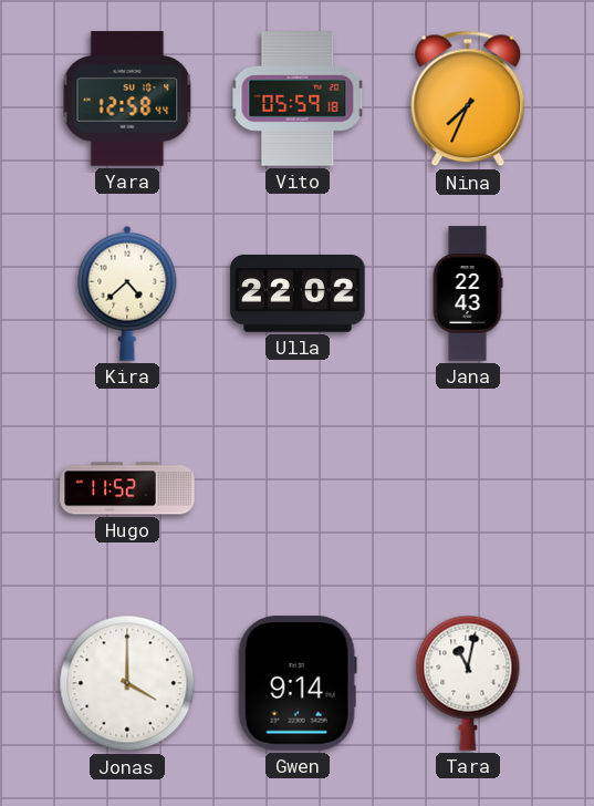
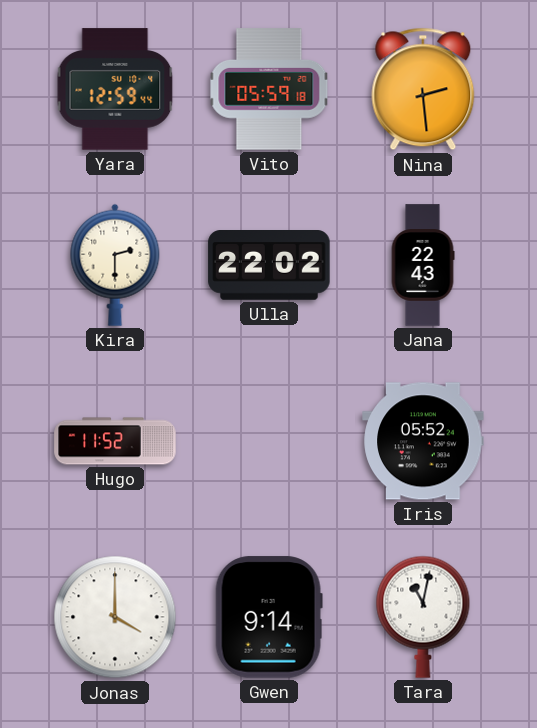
Yara: 12:58 -> 12:59
Nina: 7:34 -> 2:29
Kira: 4:38 -> 2:30
Iris: none -> 05:52
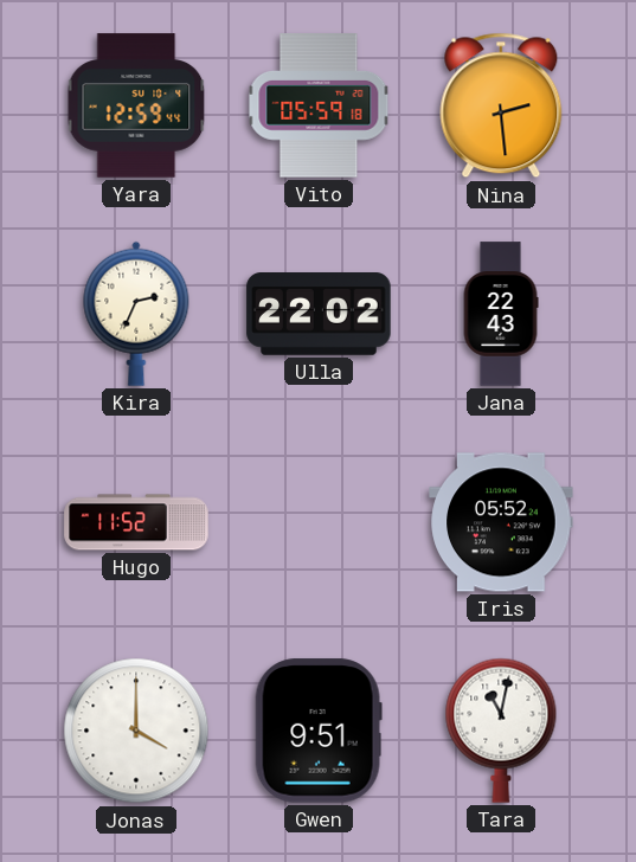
Kira: 2:30 -> 2:34
Gwen: 9:14 -> 9:51
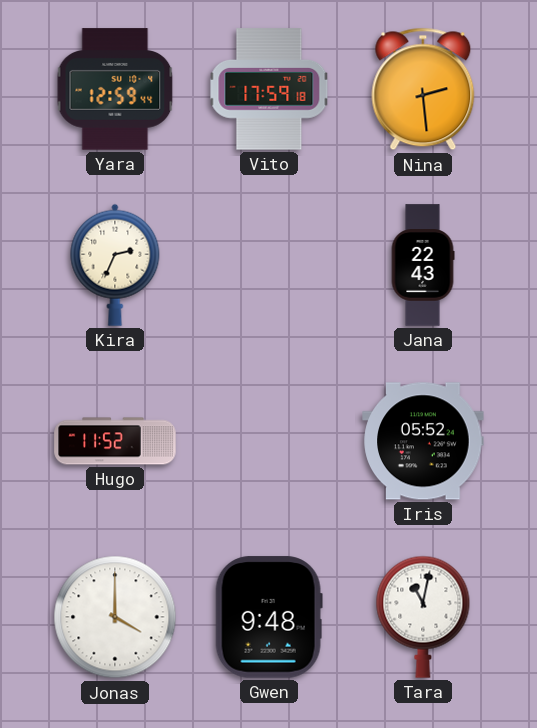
Vito: 05:59 -> 17:59
Ulla: 22:02 -> none
Gwen: 9:51 -> 9:48
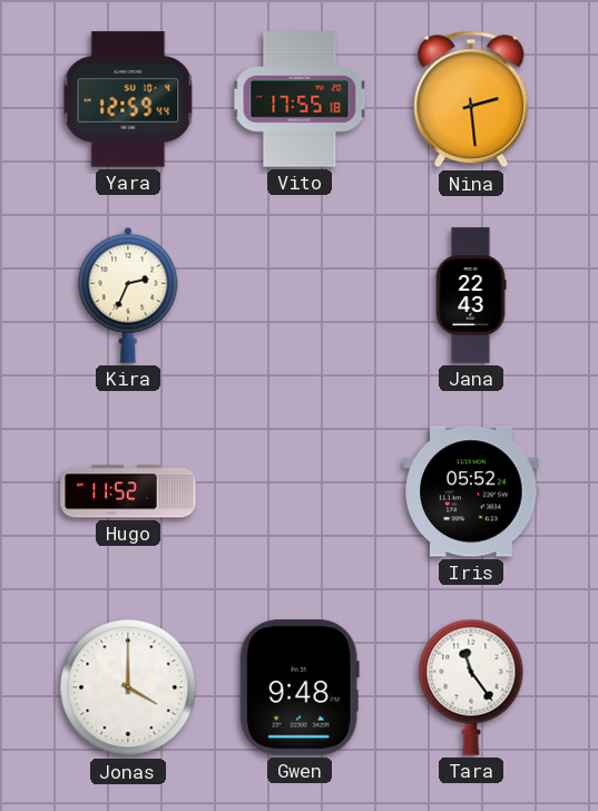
Vito: 17:59 -> 17:55
Tara: 11:02 -> 11:24
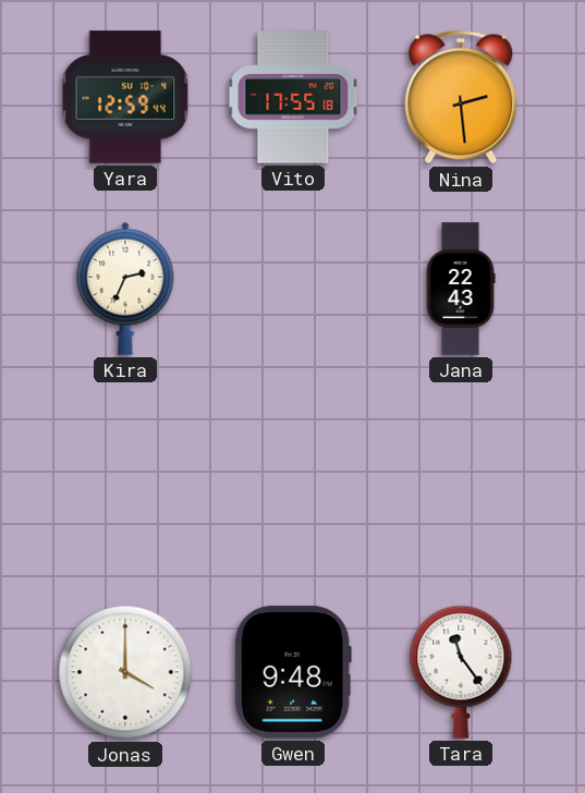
Hugo: 11:52 -> none
Iris: 05:52 -> none
